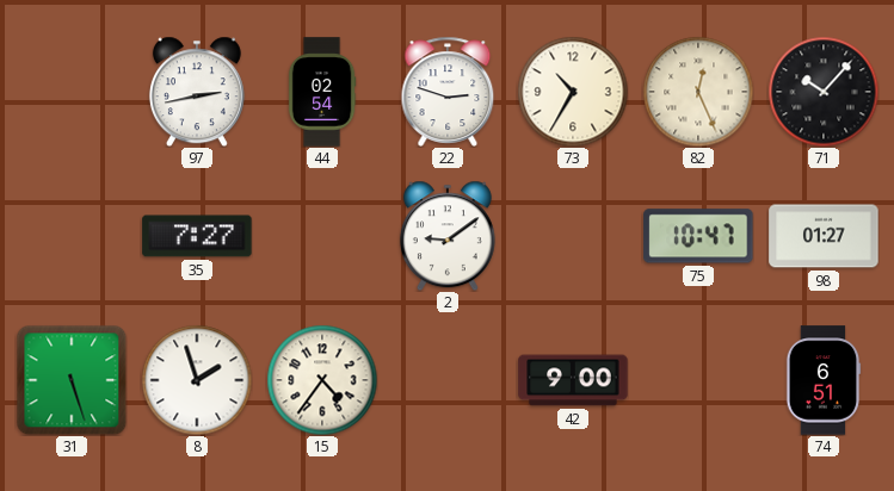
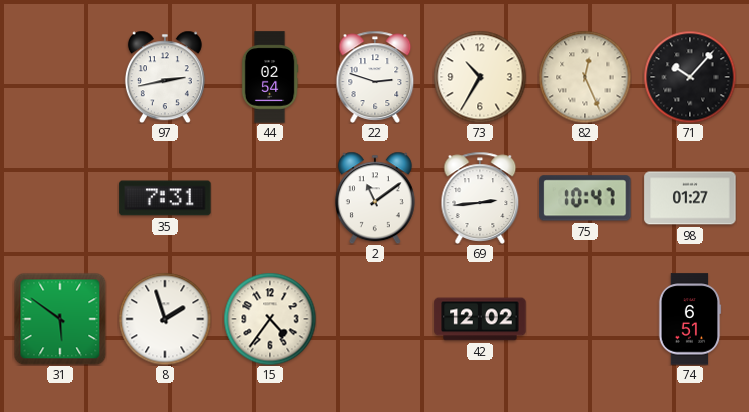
35: 7:27 -> 7:31
2: 9:09 -> 11:09
69: none -> 2:44
31: 5:27 -> 5:51
42: 9:00 -> 12:02
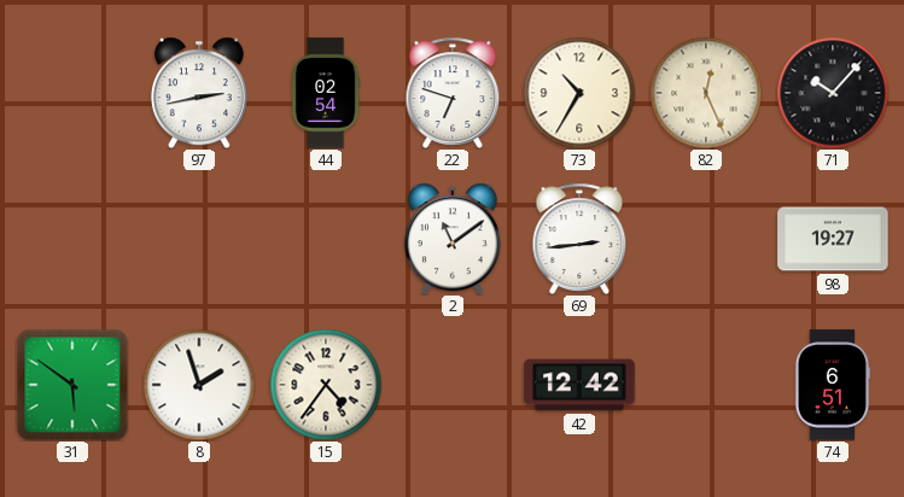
22: 2:48 -> 6:48
35: 7:31 -> none
75: 10:47 -> none
98: 01:27 -> 19:27
42: 12:02 -> 12:42
